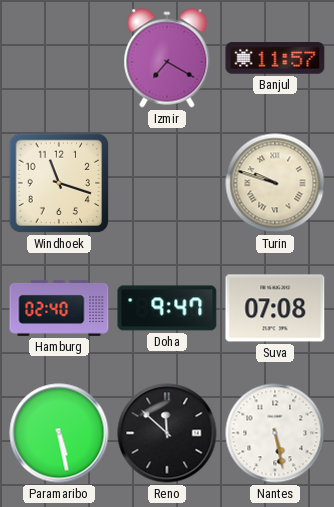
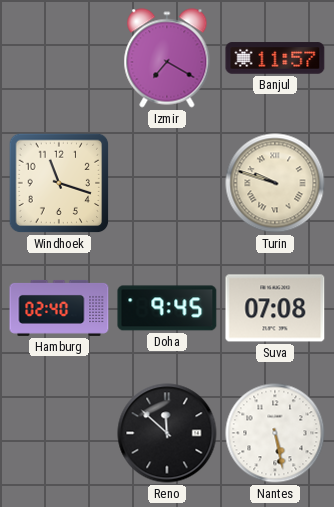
Doha: 9:47 -> 9:45
Paramaribo: 5:28 -> none
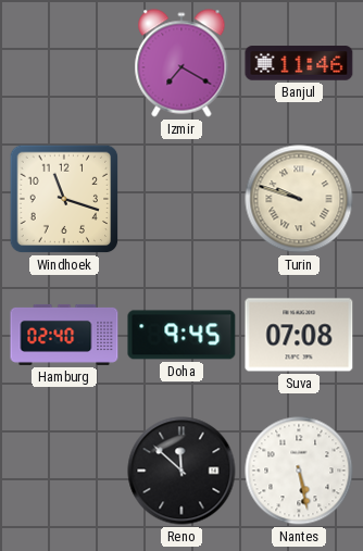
Banjul: 11:57 -> 11:46
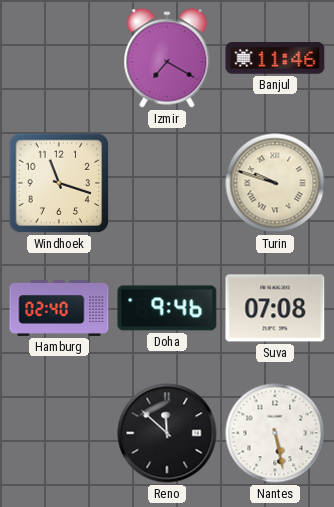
Doha: 9:45 -> 9:46
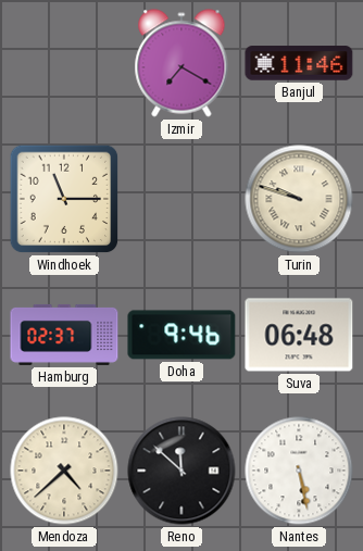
Windhoek: 11:18 -> 11:15
Hamburg: 02:40 -> 02:37
Suva: 07:08 -> 06:48
Mendoza: none -> 4:38
